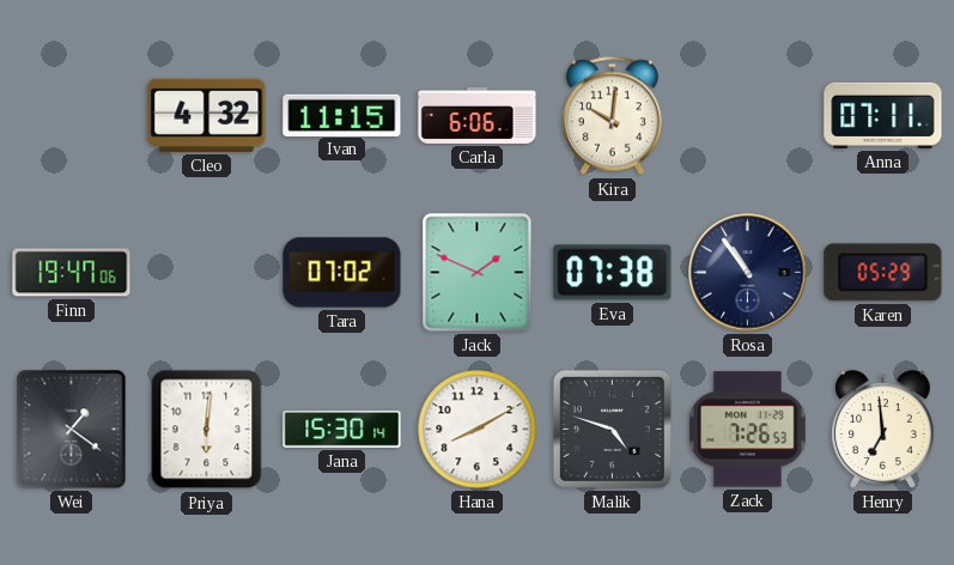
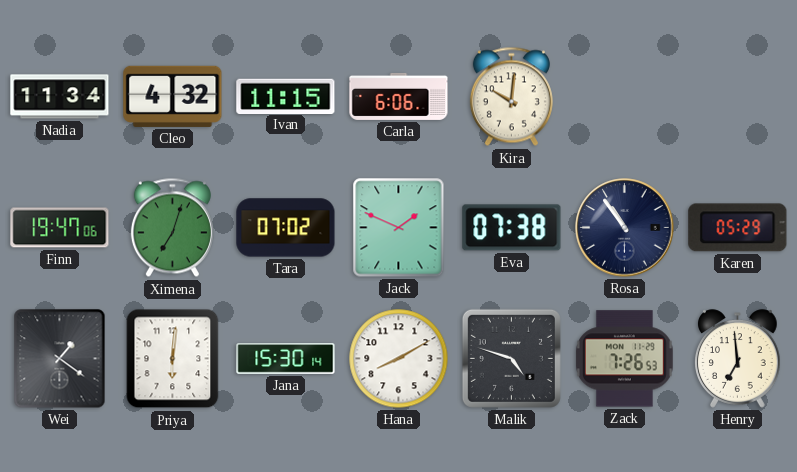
Nadia: none -> 11:34
Anna: 07:11 -> none
Ximena: none -> 7:03
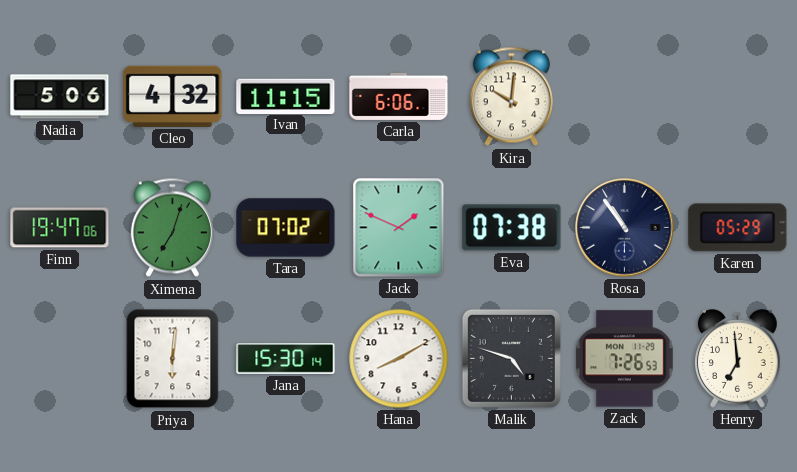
Nadia: 11:34 -> 5:06
Wei: 1:21 -> none
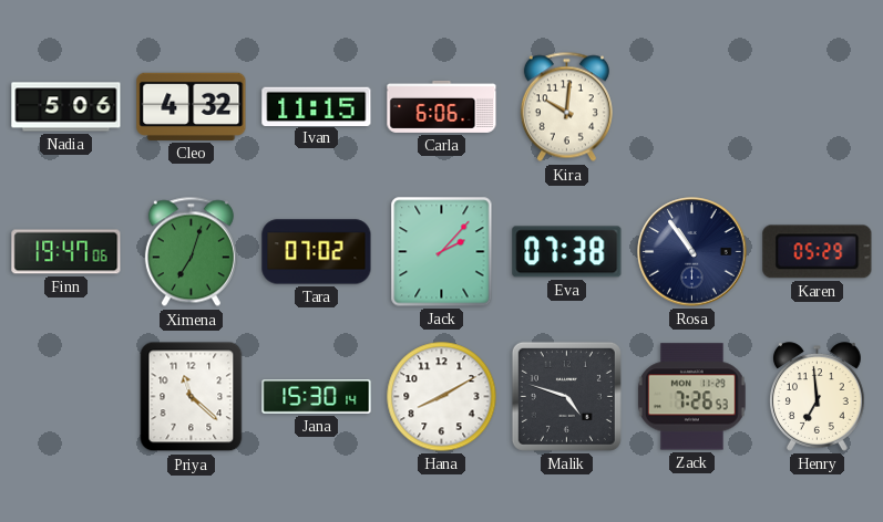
Jack: 1:49 -> 2:07
Priya: 6:01 -> 11:22
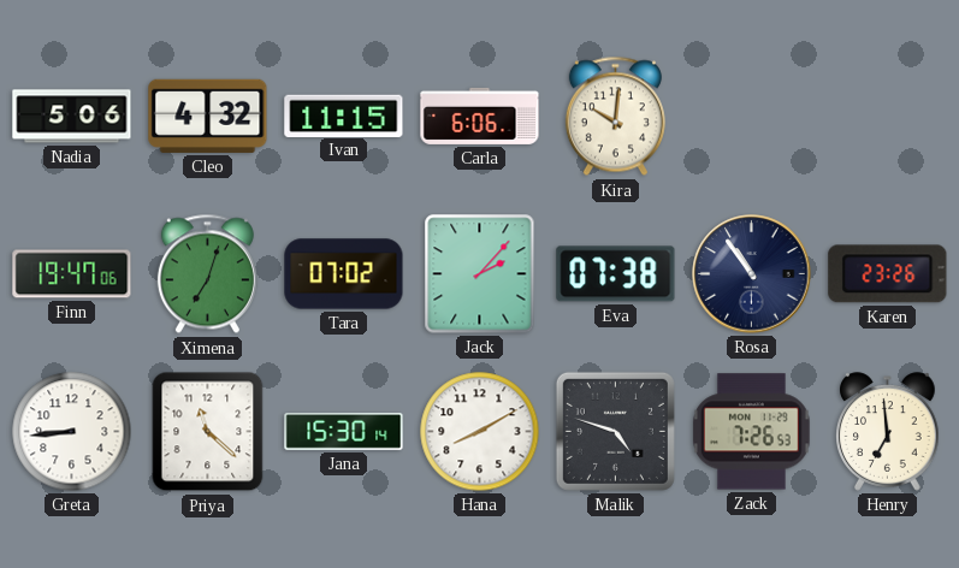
Karen: 05:29 -> 23:26
Greta: none -> 8:44
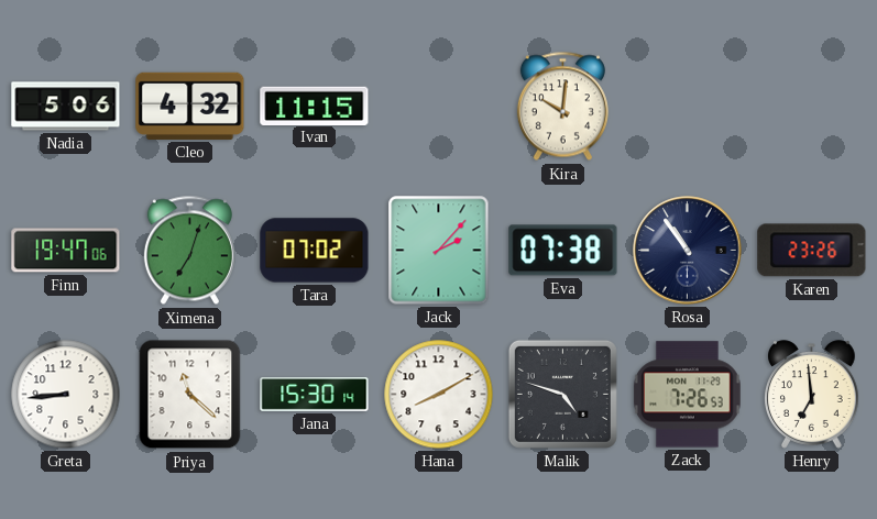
Carla: 6:06 -> none
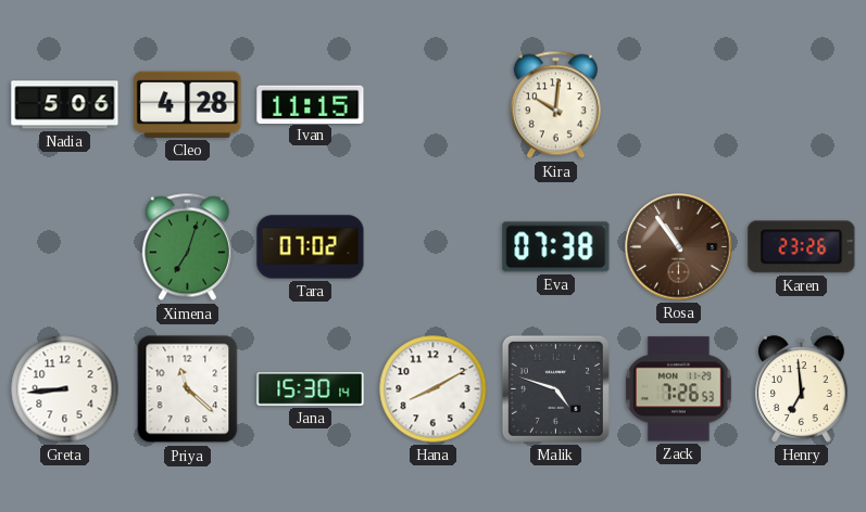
Cleo: 4:32 -> 4:28
Finn: 19:47 -> none
Jack: 2:07 -> none
Rosa dial: navy -> brown
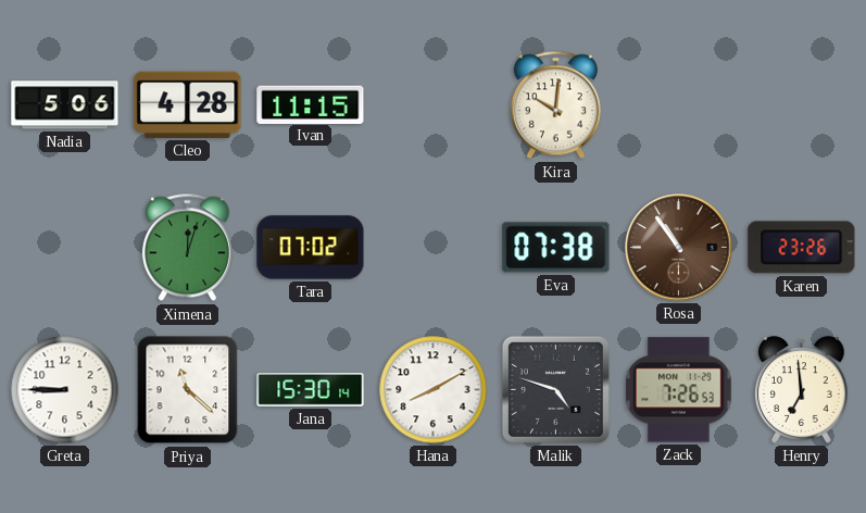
Ximena: 7:03 -> 12:03
Greta: 8:44 -> 8:45
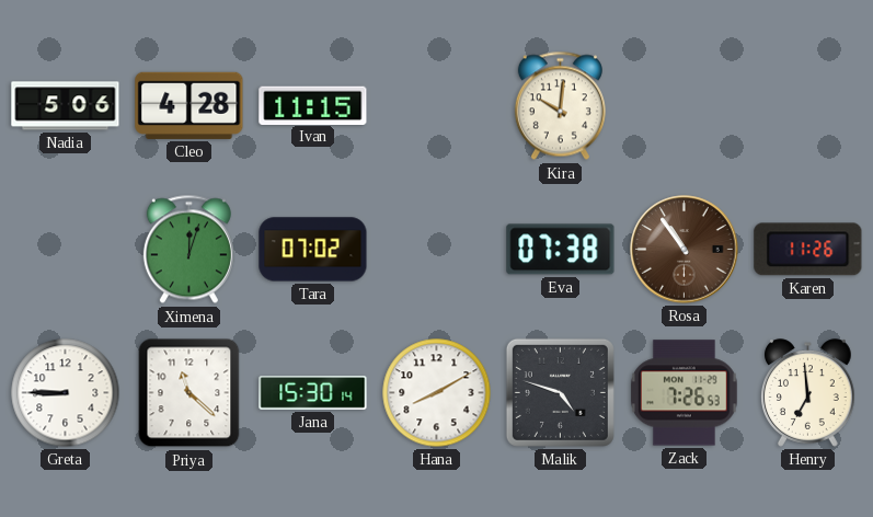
Karen: 23:26 -> 11:26
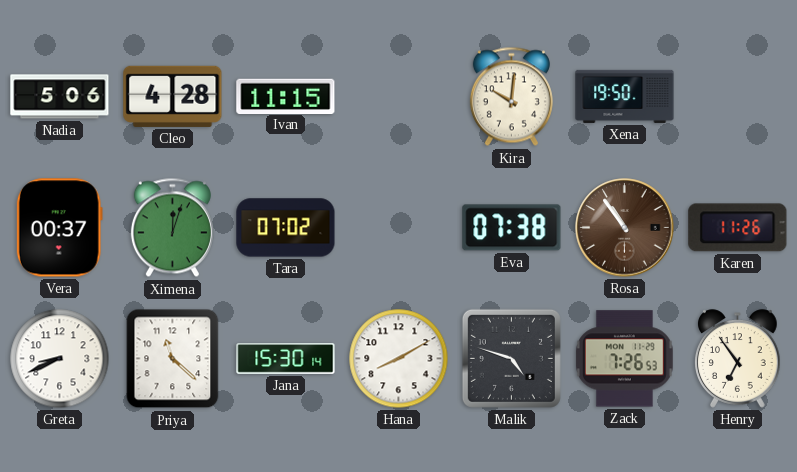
Xena: none -> 19:50
Vera: none -> 00:37
Greta: 8:45 -> 8:41
Henry: 6:59 -> 6:54
